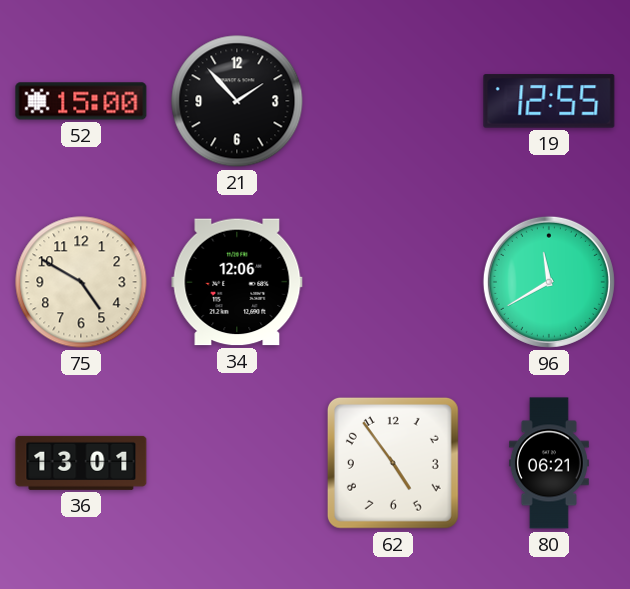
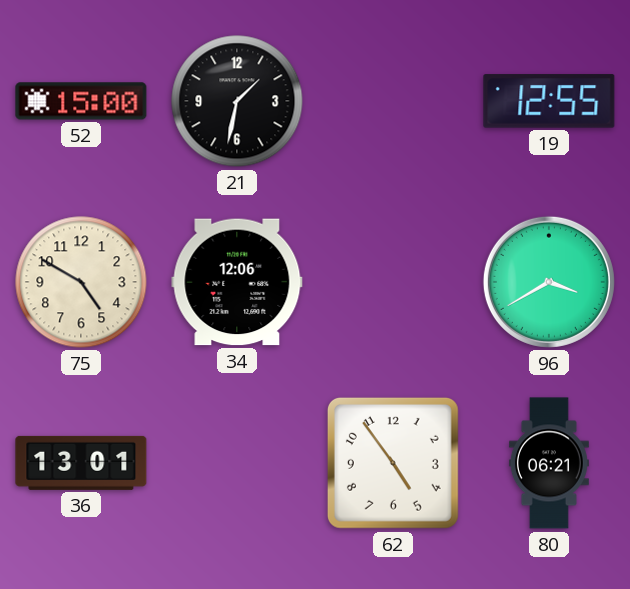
21: 1:53 -> 1:32
96: 11:40 -> 3:40
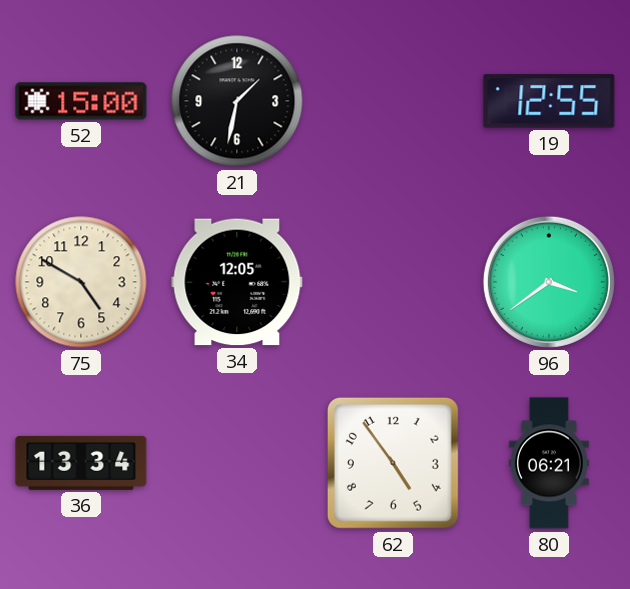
34: 12:06 -> 12:05
96: 3:40 -> 3:39
36: 13:01 -> 13:34
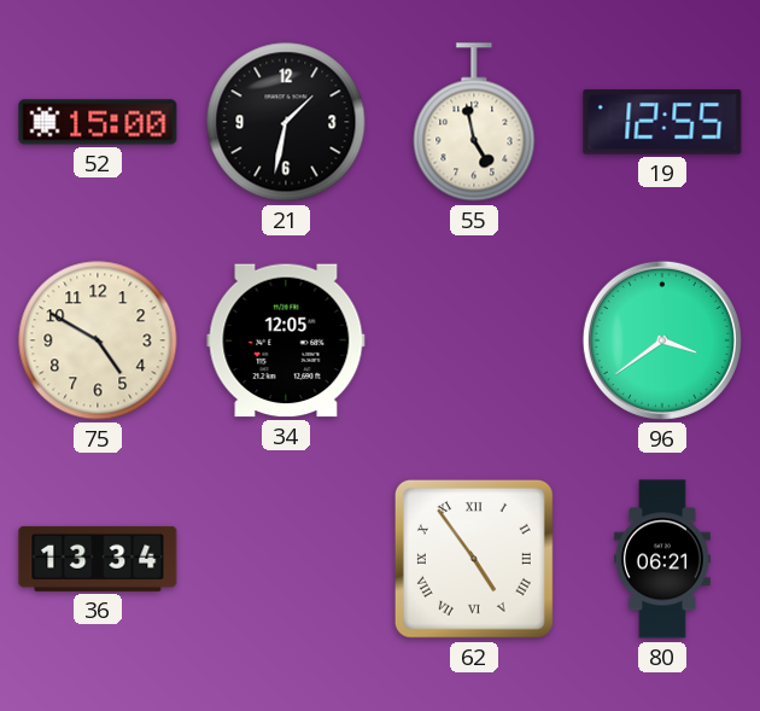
55: none -> 4:58
62 numerals: Arabic -> Roman
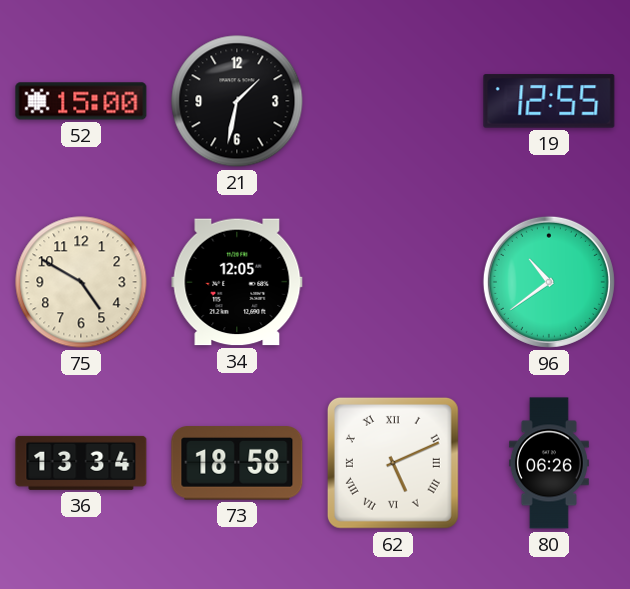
55: 4:58 -> none
96: 3:39 -> 10:39
73: none -> 18:58
62: 4:54 -> 5:11
80: 06:21 -> 06:26
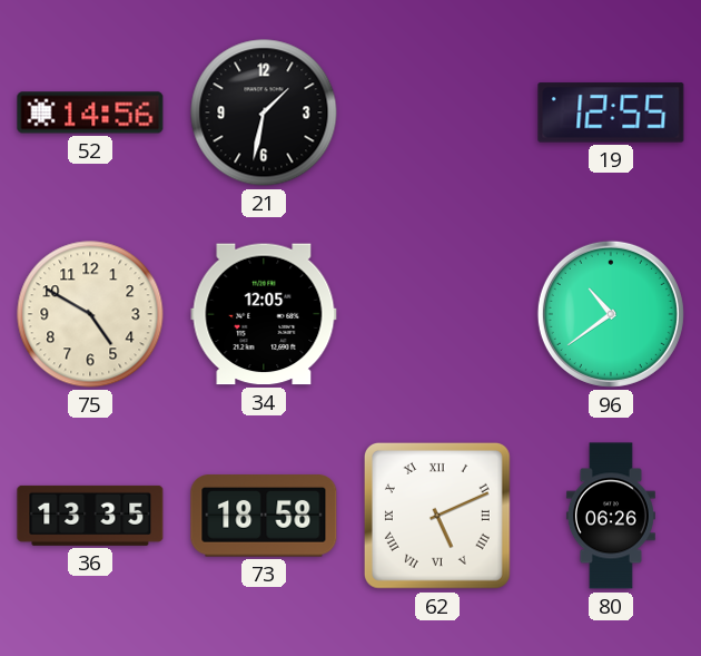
52: 15:00 -> 14:56
36: 13:34 -> 13:35
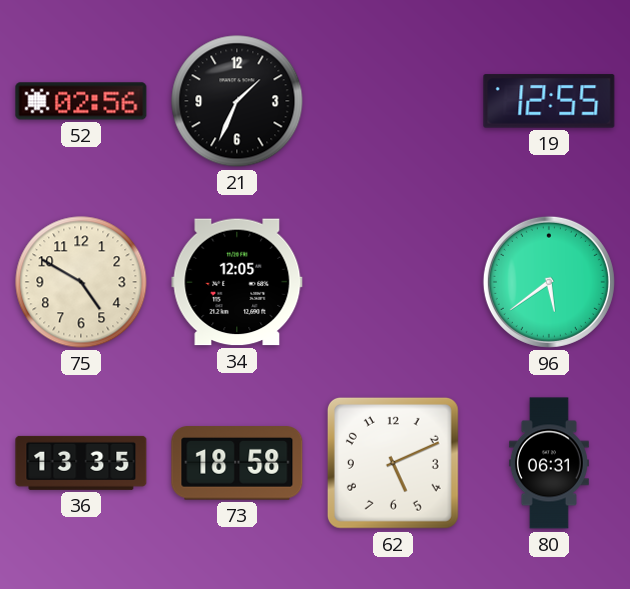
52: 14:56 -> 02:56
21: 1:32 -> 1:34
96: 10:39 -> 5:39
62 numerals: Roman -> Arabic
80: 06:26 -> 06:31
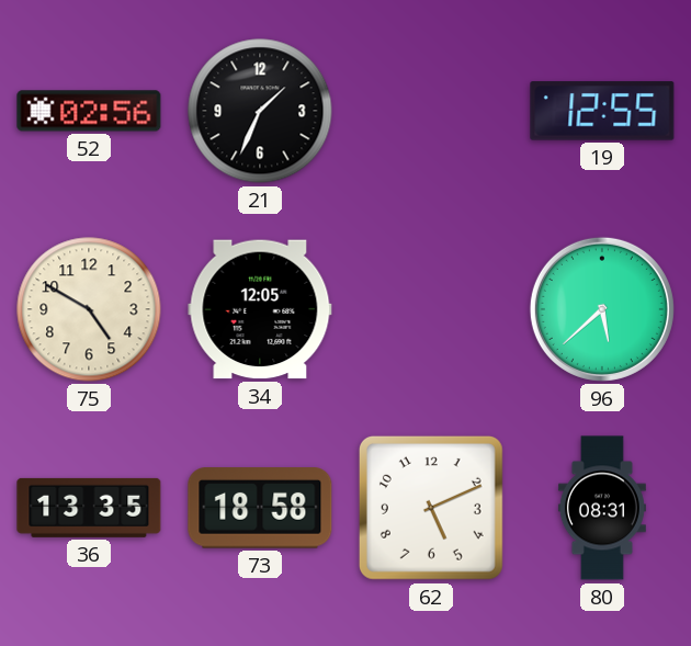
96: 5:39 -> 5:38
80: 06:31 -> 08:31
